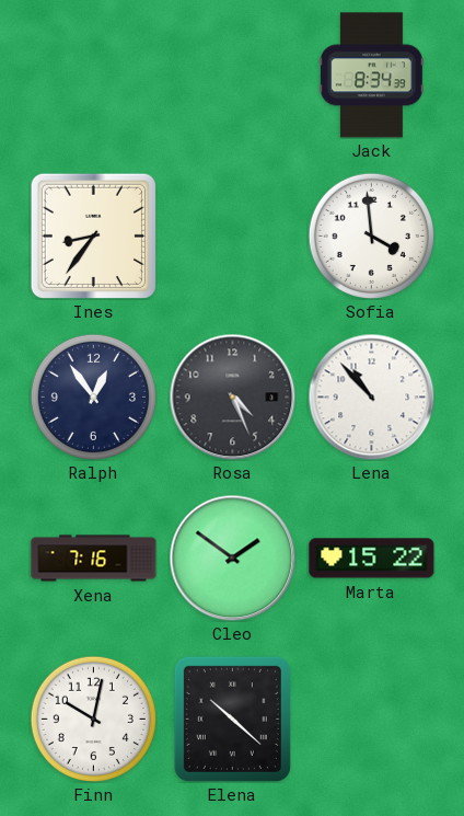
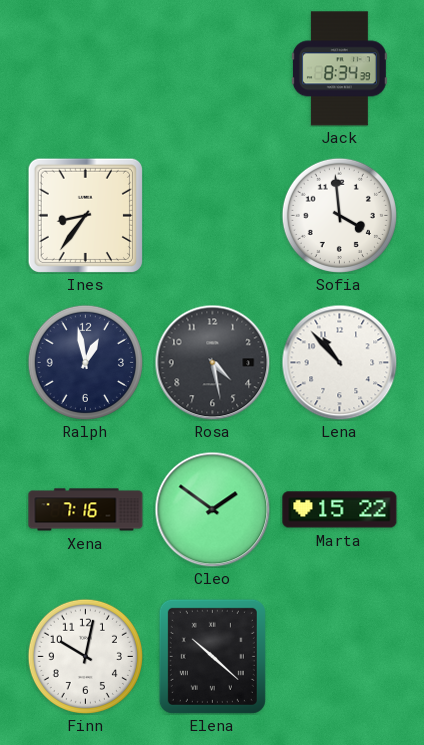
Ralph: 12:54 -> 12:58
Rosa: 4:26 -> 4:28
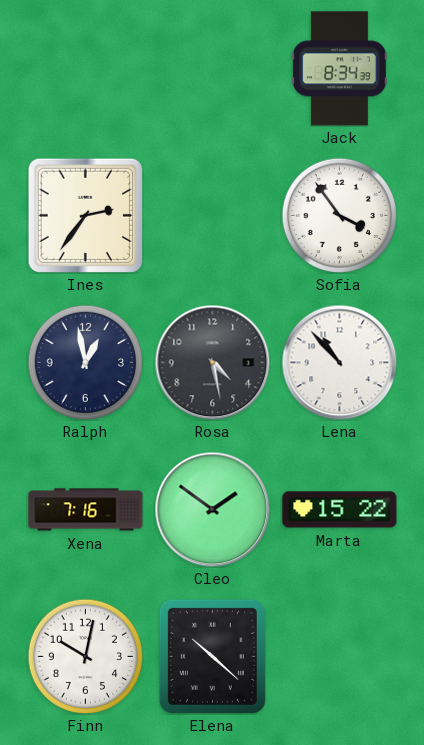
Ines: 8:36 -> 2:36
Sofia: 3:59 -> 3:54
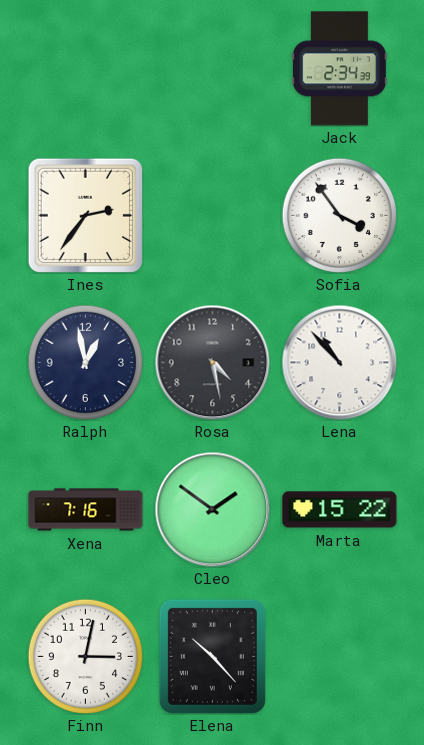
Jack: 8:34 -> 2:34
Finn: 10:02 -> 3:02
Elena: 10:22 -> 10:23
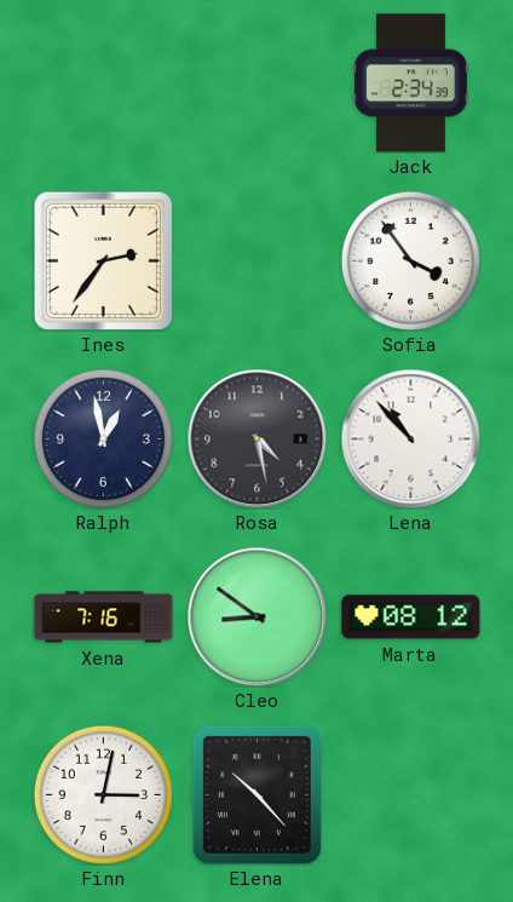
Cleo: 1:51 -> 8:51
Marta: 15:22 -> 08:12
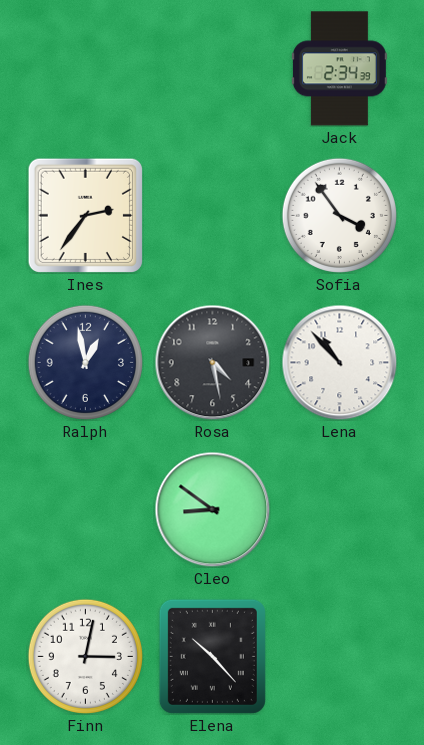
Xena: 7:16 -> none
Marta: 08:12 -> none
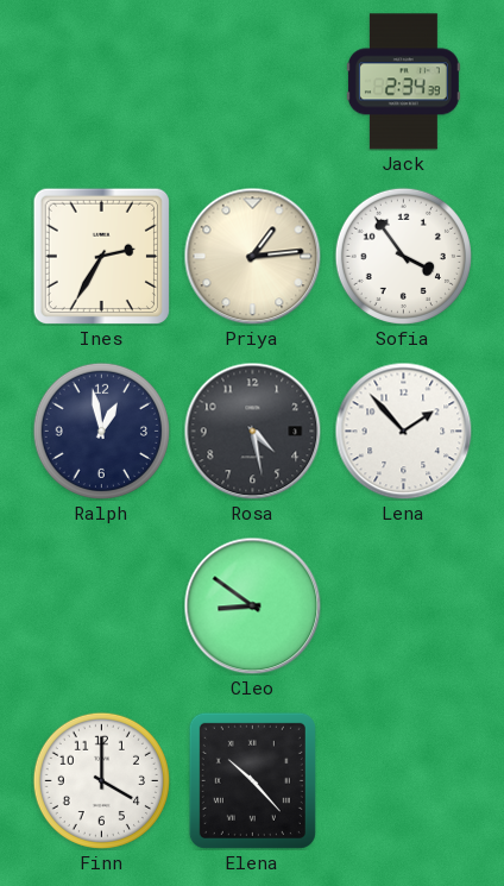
Ines: 2:36 -> 2:35
Priya: none -> 1:14
Lena: 10:53 -> 1:53
Finn: 3:02 -> 4:00
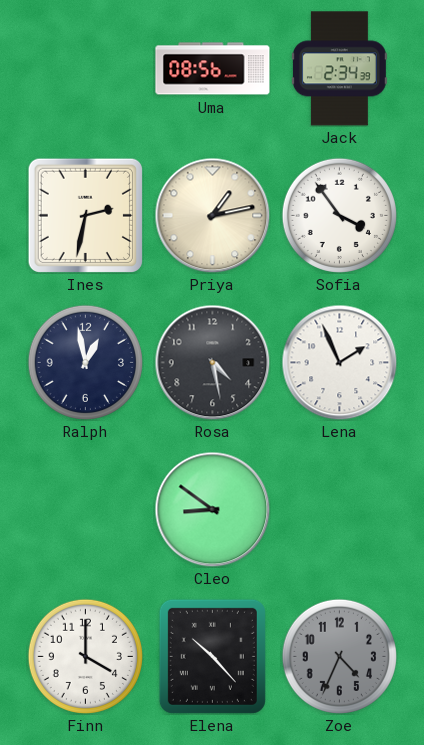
Uma: none -> 08:56
Ines: 2:35 -> 2:32
Priya: 1:14 -> 1:13
Lena: 1:53 -> 1:56
Zoe: none -> 4:34
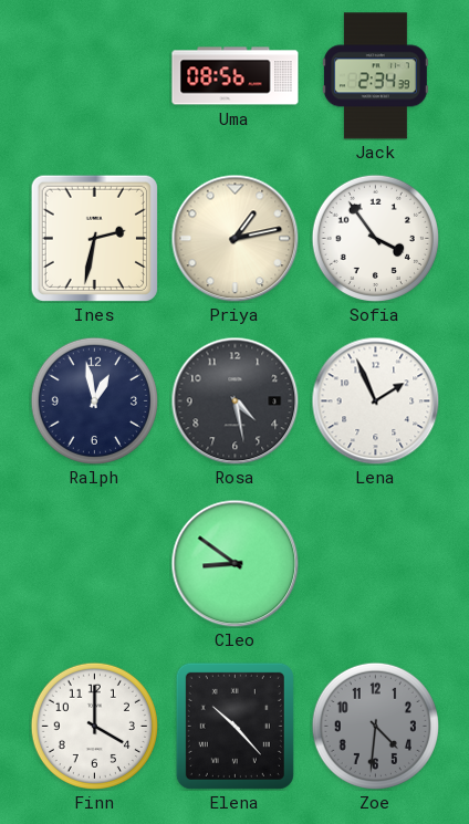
Zoe: 4:34 -> 4:31
